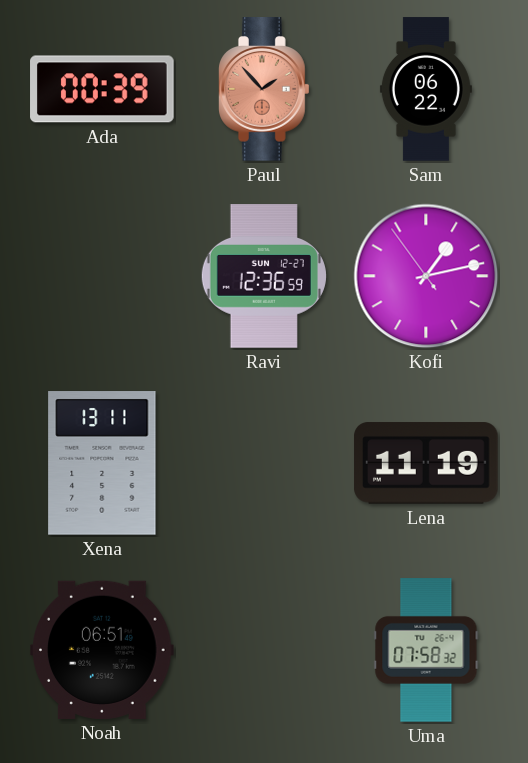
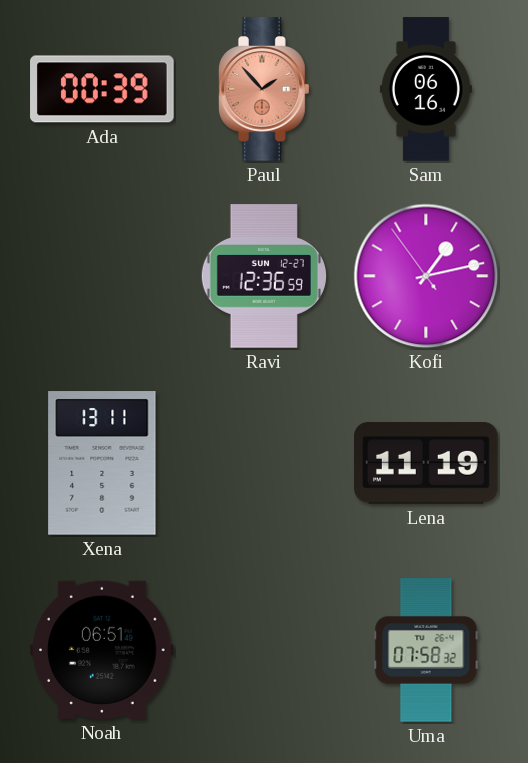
Sam: 06:22 -> 06:16
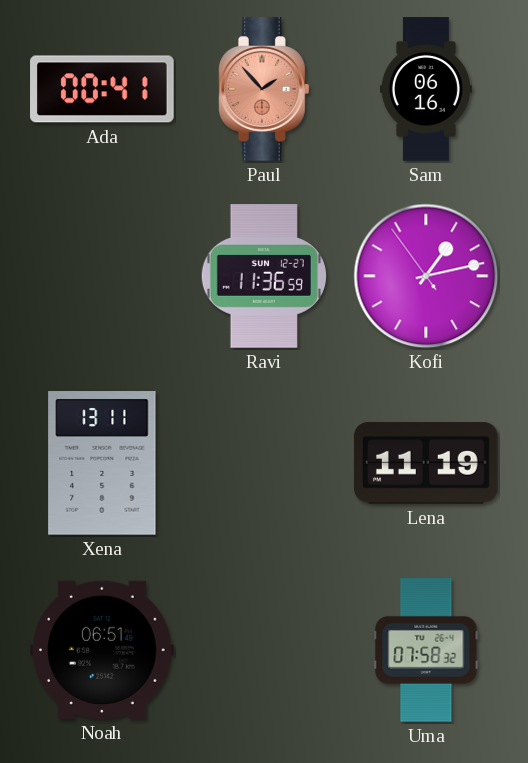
Ada: 00:39 -> 00:41
Ravi: 12:36 -> 11:36
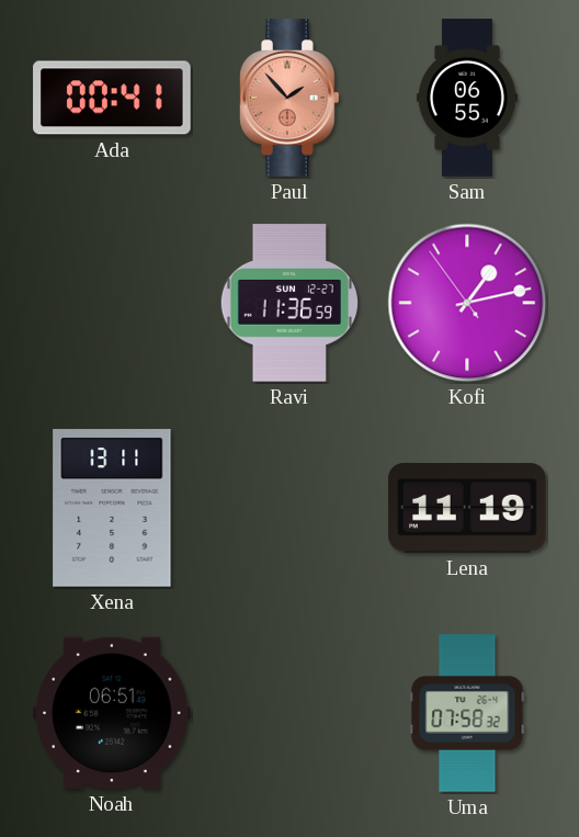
Sam: 06:16 -> 06:55
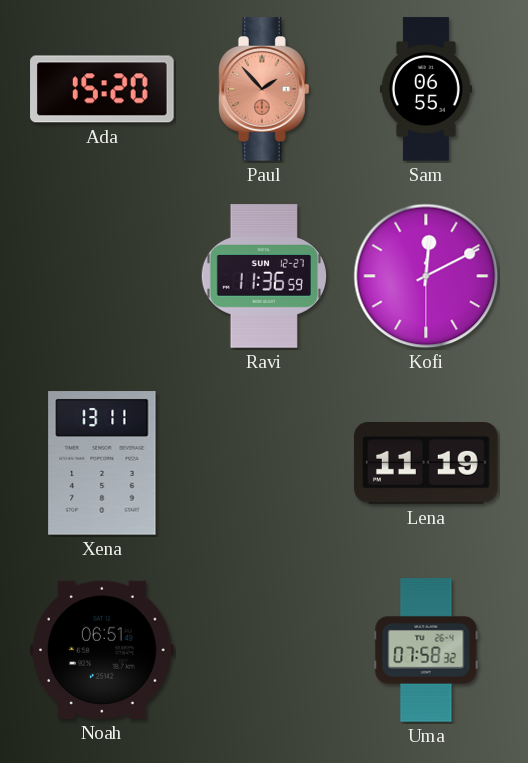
Ada: 00:41 -> 15:20
Kofi: 1:12 -> 12:10
